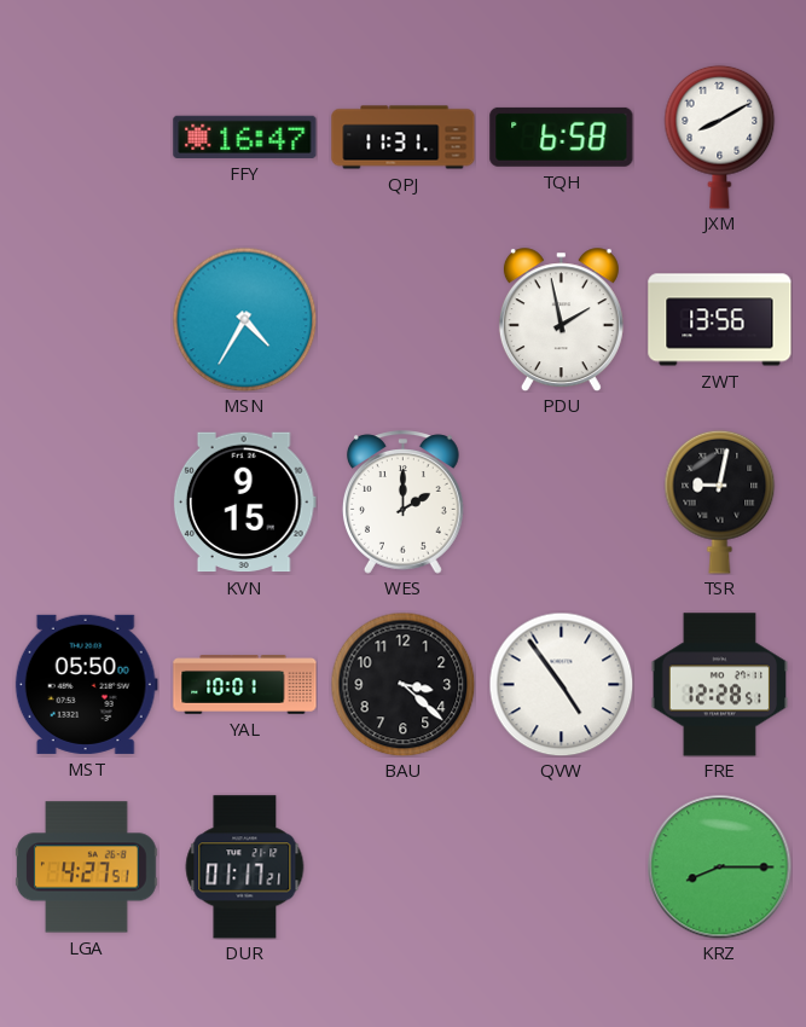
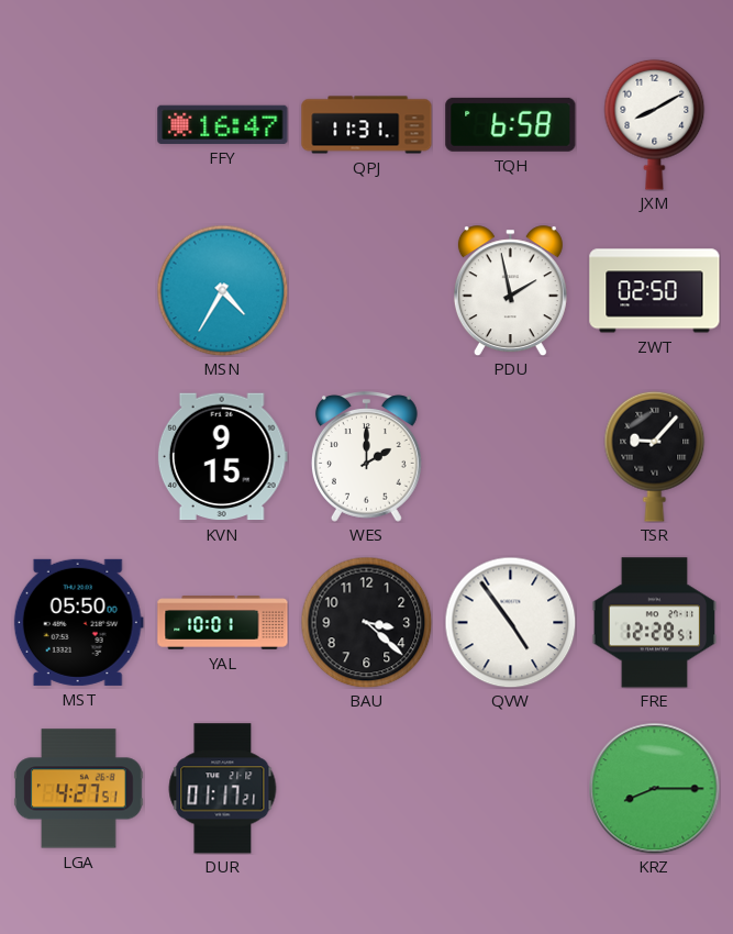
ZWT: 13:56 -> 02:50
TSR: 9:02 -> 9:07
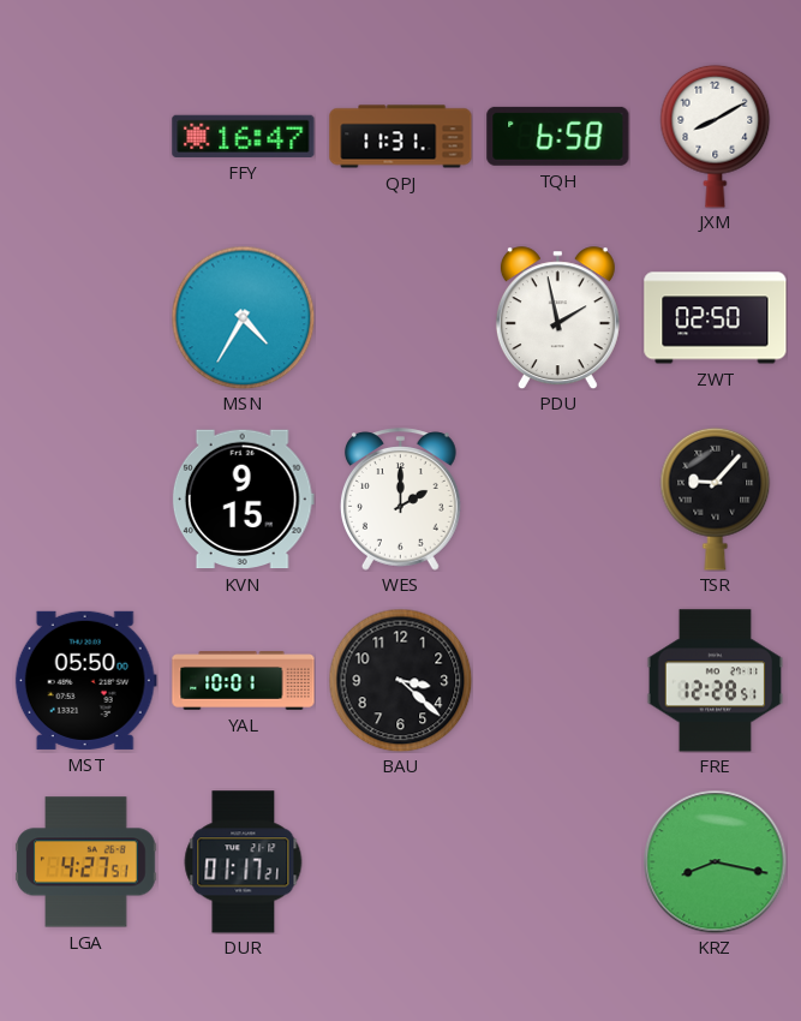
QVW: 4:54 -> none
KRZ: 8:15 -> 8:17
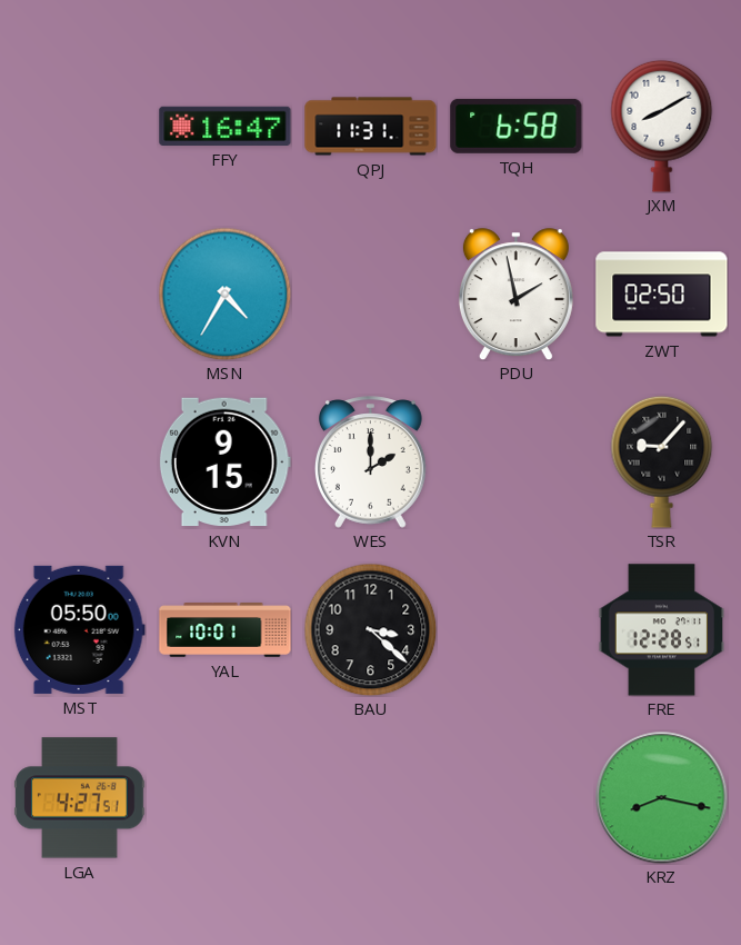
DUR: 01:17 -> none
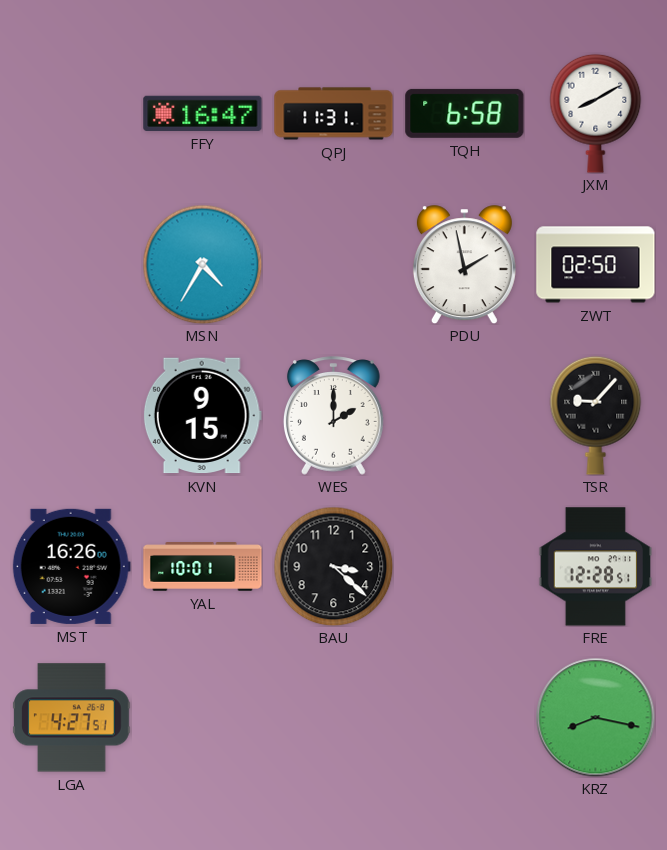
MST: 05:50 -> 16:26
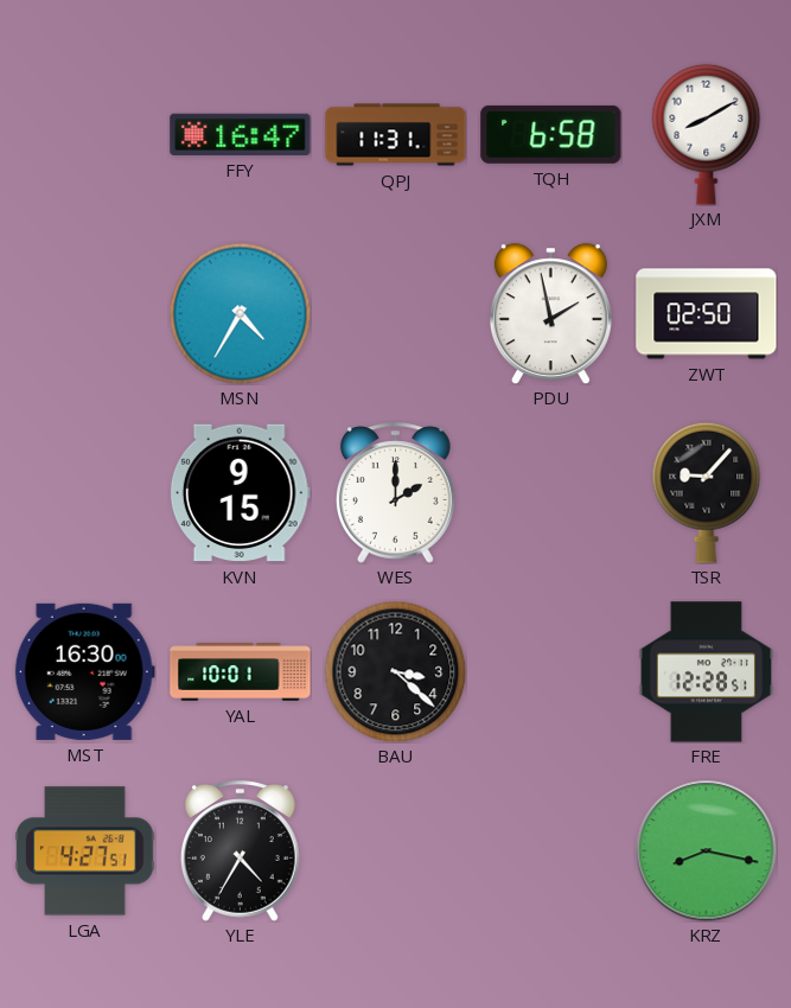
MST: 16:26 -> 16:30
YLE: none -> 4:35
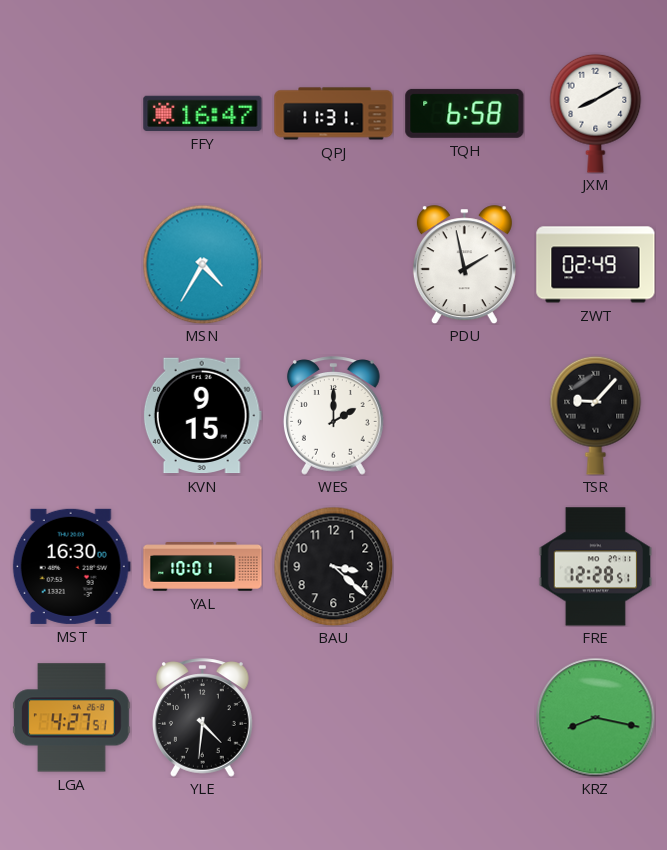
ZWT: 02:50 -> 02:49
YLE: 4:35 -> 4:31
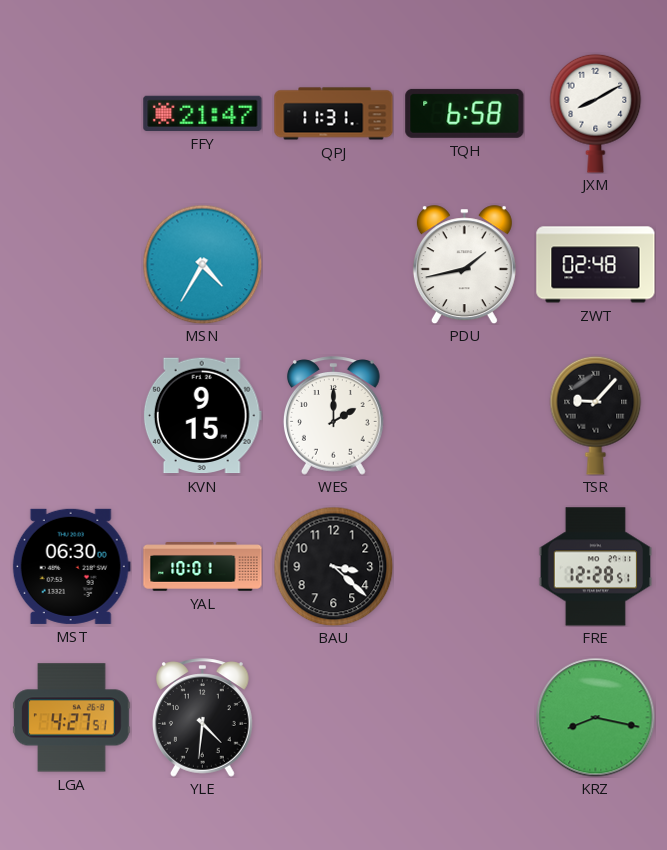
FFY: 16:47 -> 21:47
PDU: 1:58 -> 1:43
ZWT: 02:49 -> 02:48
MST: 16:30 -> 06:30
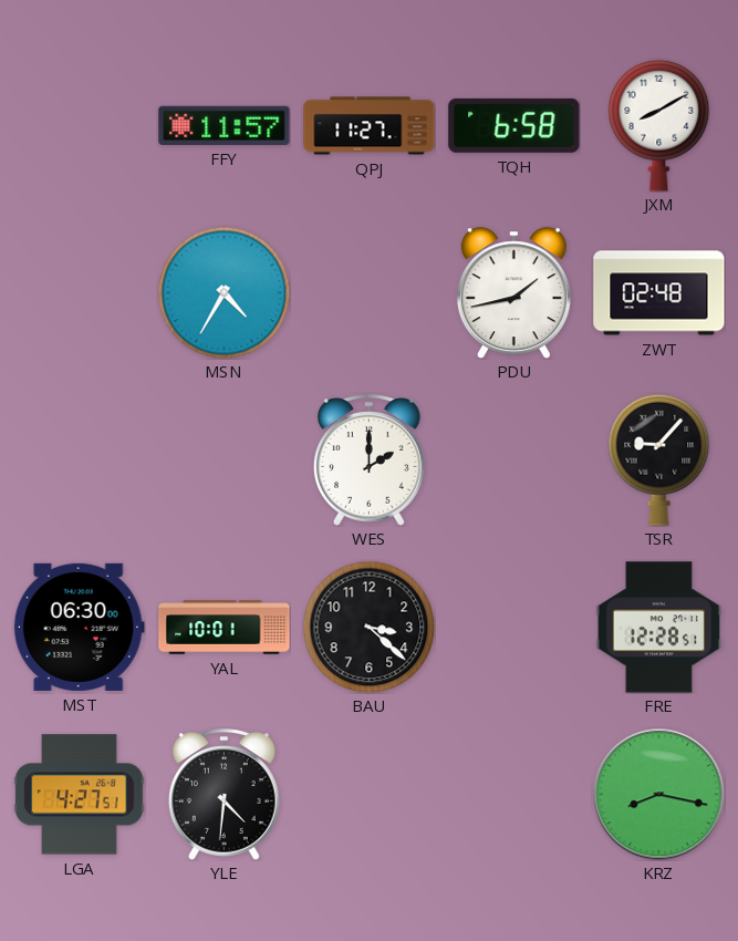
FFY: 21:47 -> 11:57
QPJ: 11:31 -> 11:27
KVN: 9:15 -> none
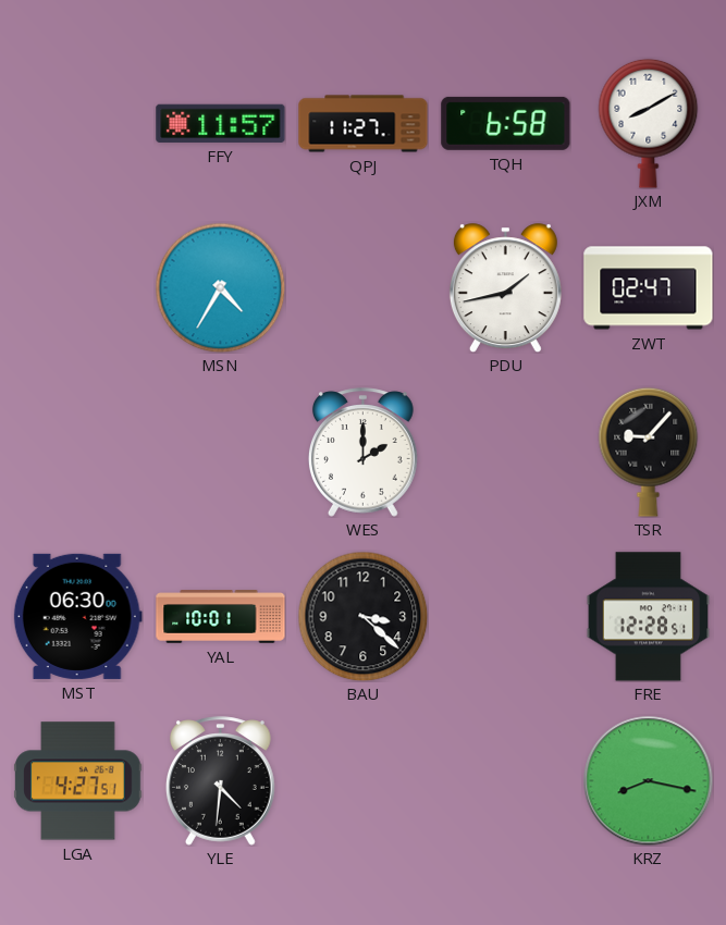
ZWT: 02:48 -> 02:47
